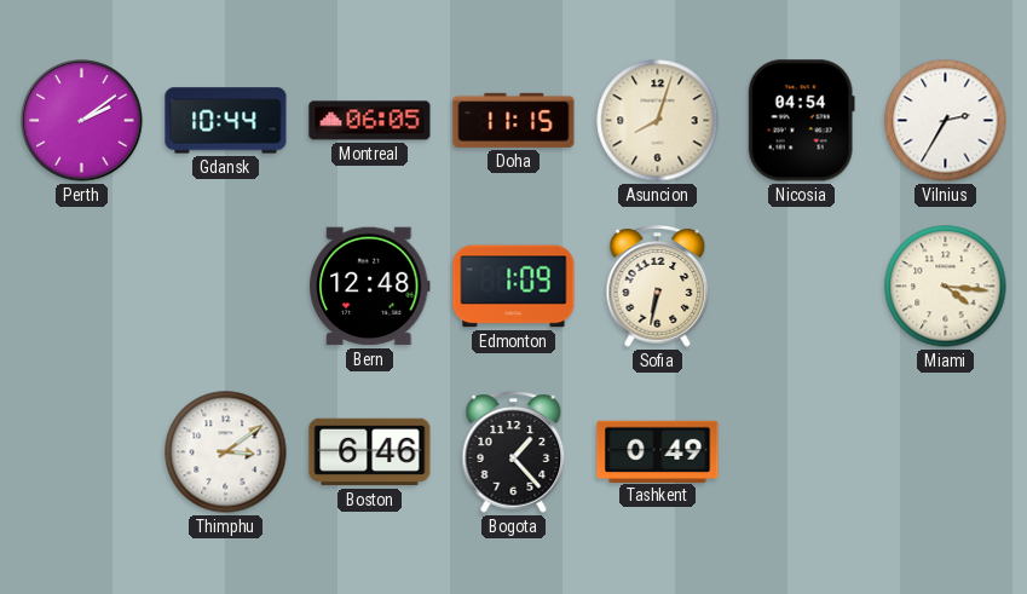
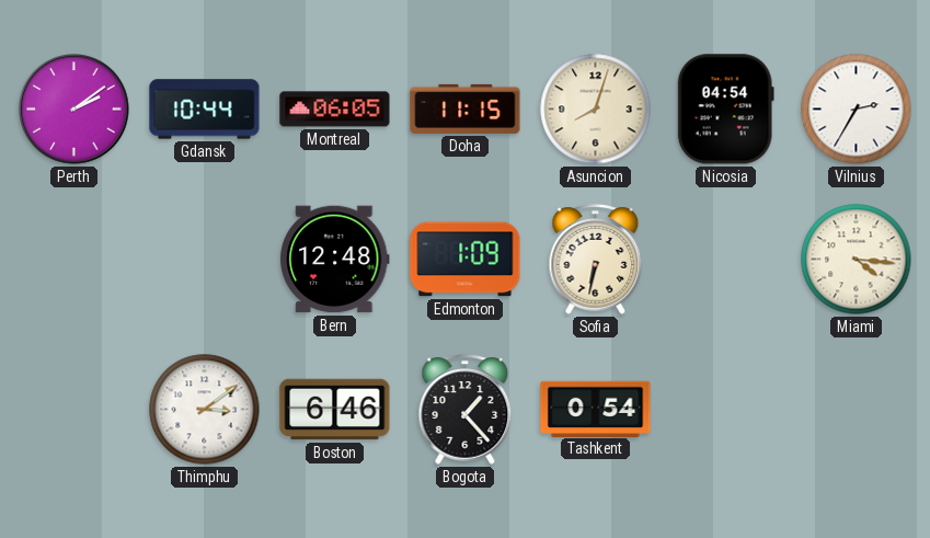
Tashkent: 0:49 -> 0:54
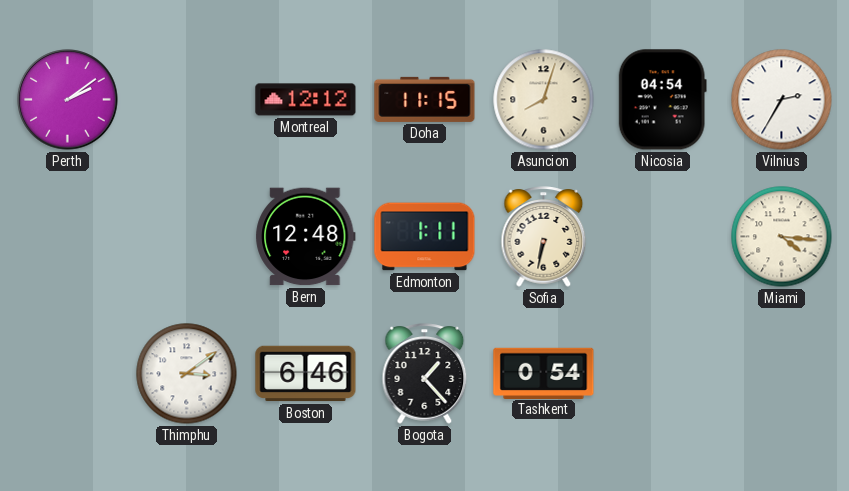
Gdansk: 10:44 -> none
Montreal: 06:05 -> 12:12
Edmonton: 1:09 -> 1:11
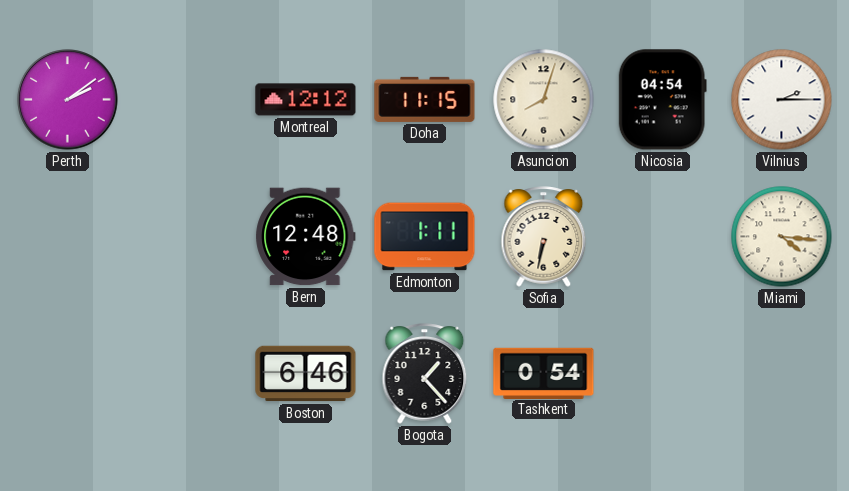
Vilnius: 2:35 -> 2:15
Thimphu: 3:09 -> none
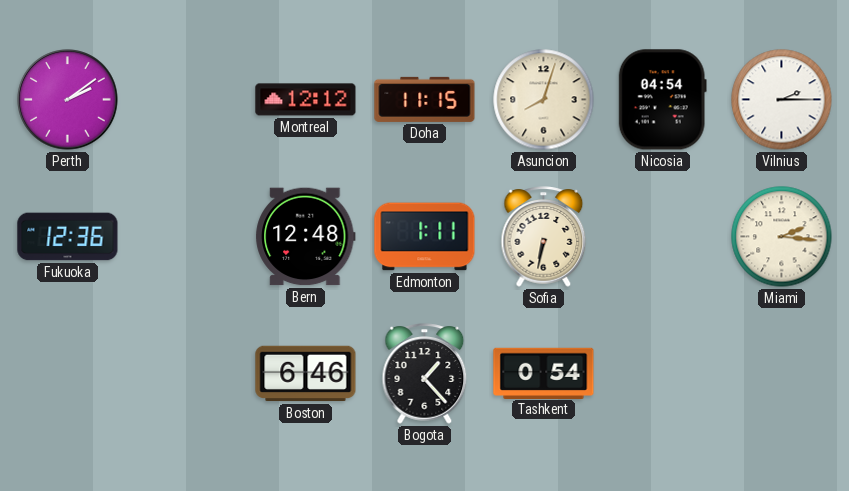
Fukuoka: none -> 12:36
Miami: 4:16 -> 2:16
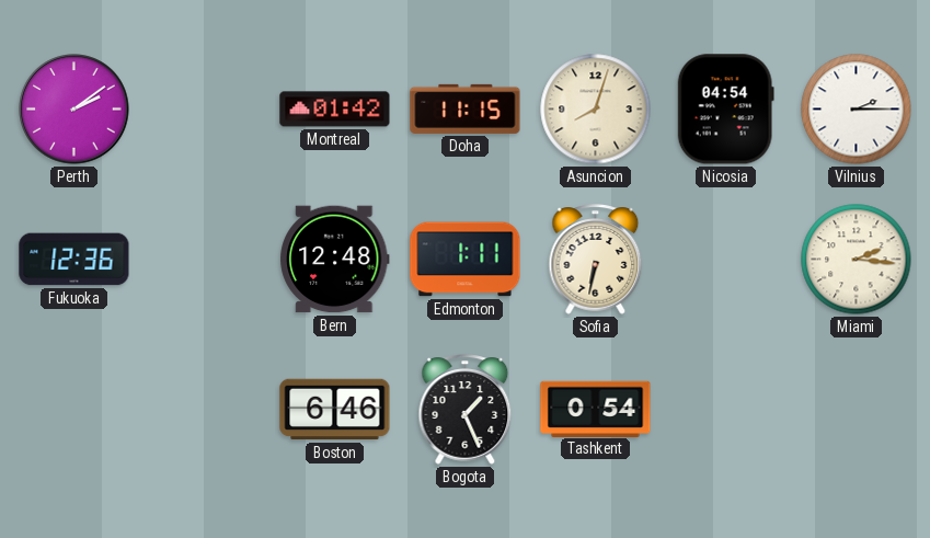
Montreal: 12:12 -> 01:42
Bogota: 1:23 -> 1:26
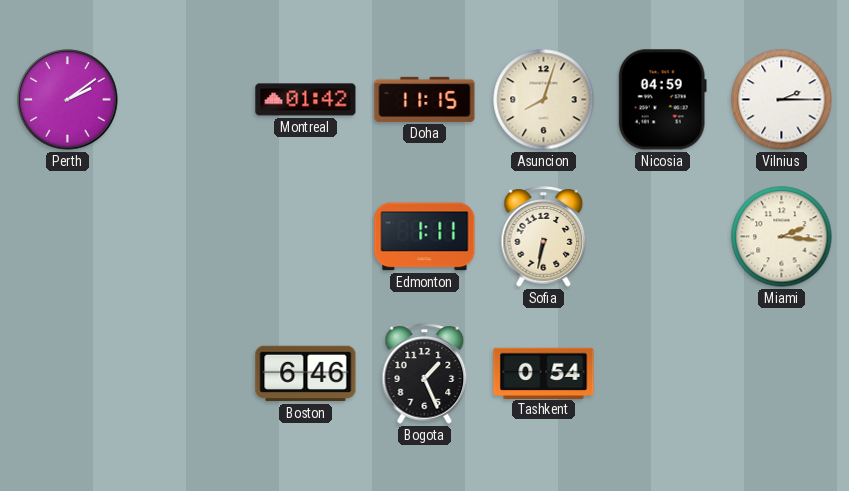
Nicosia: 04:54 -> 04:59
Fukuoka: 12:36 -> none
Bern: 12:48 -> none
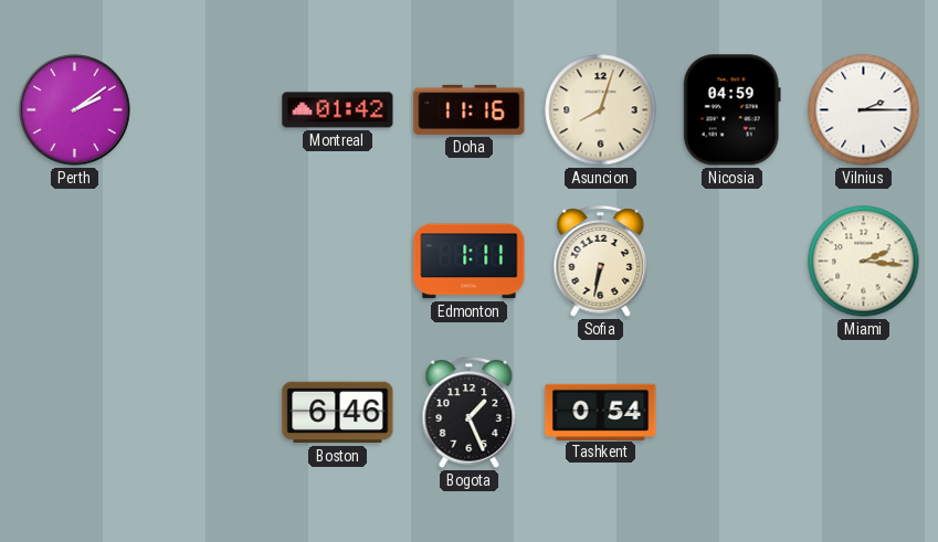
Doha: 11:15 -> 11:16
